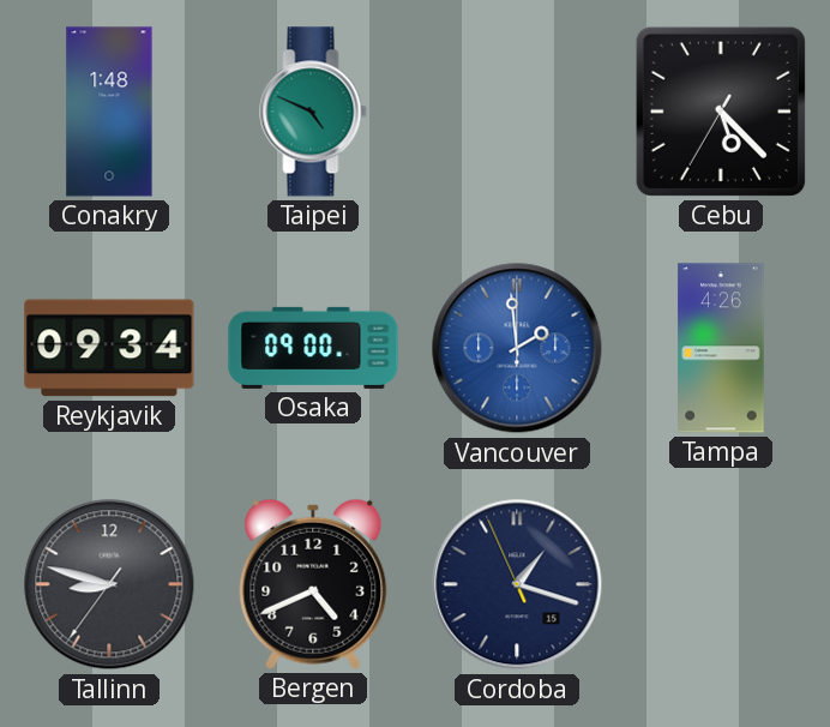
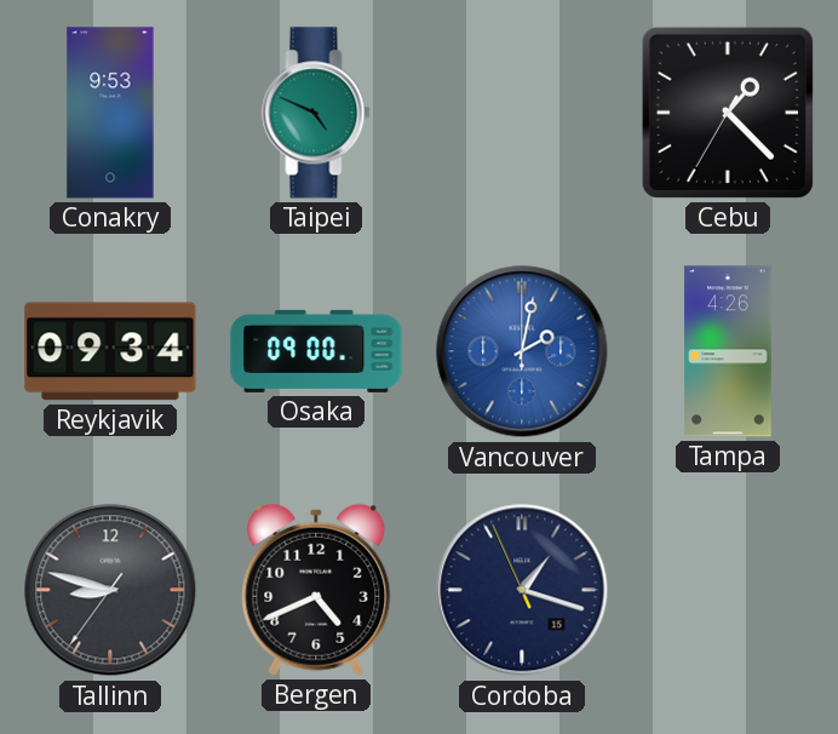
Conakry: 1:48 -> 9:53
Cebu: 5:22 -> 1:22
Vancouver: 1:59 -> 2:02
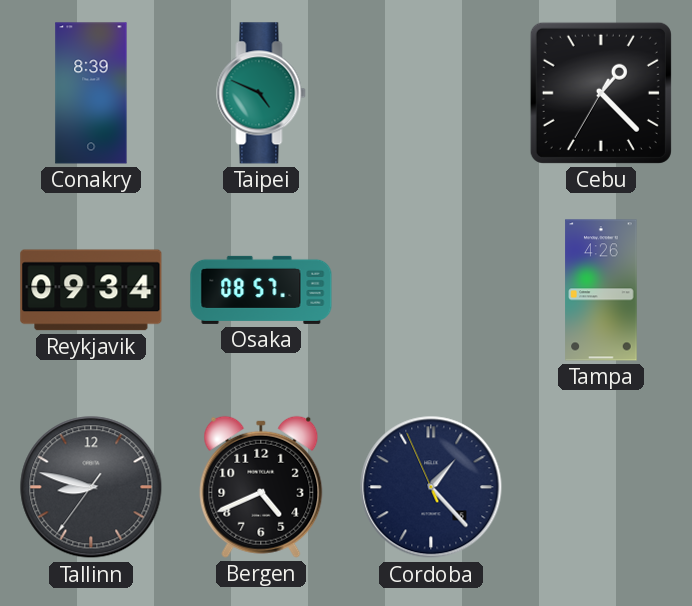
Conakry: 9:53 -> 8:39
Osaka: 09:00 -> 08:57
Vancouver: 2:02 -> none
Cordoba: 1:17 -> 1:22
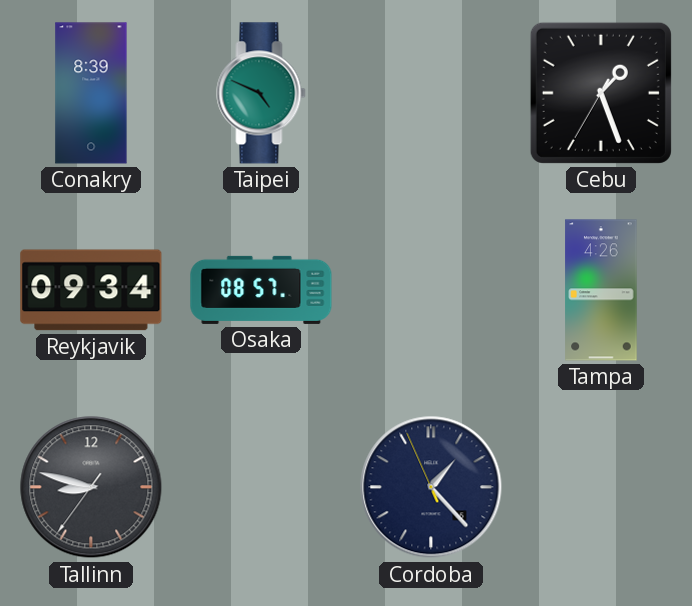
Cebu: 1:22 -> 1:26
Bergen: 4:41 -> none
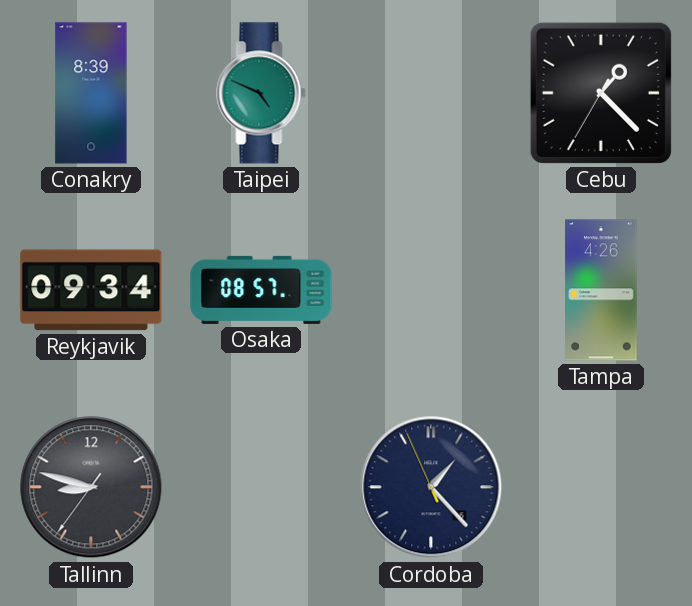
Cebu: 1:26 -> 1:22
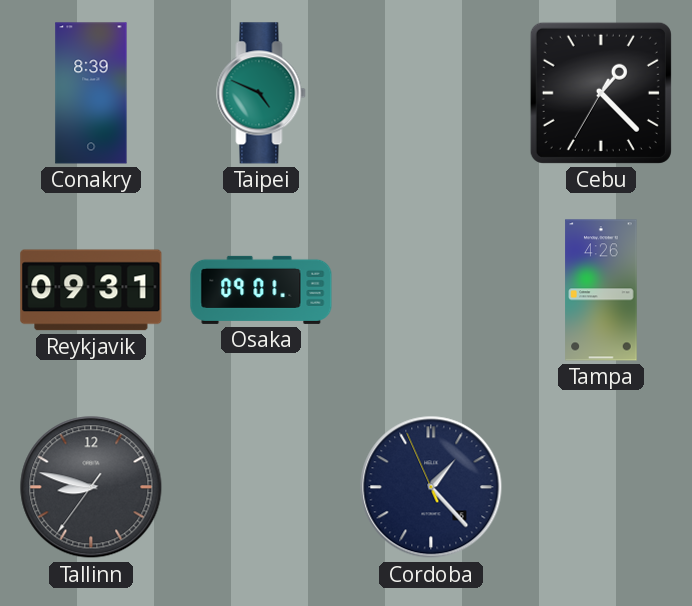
Reykjavik: 09:34 -> 09:31
Osaka: 08:57 -> 09:01
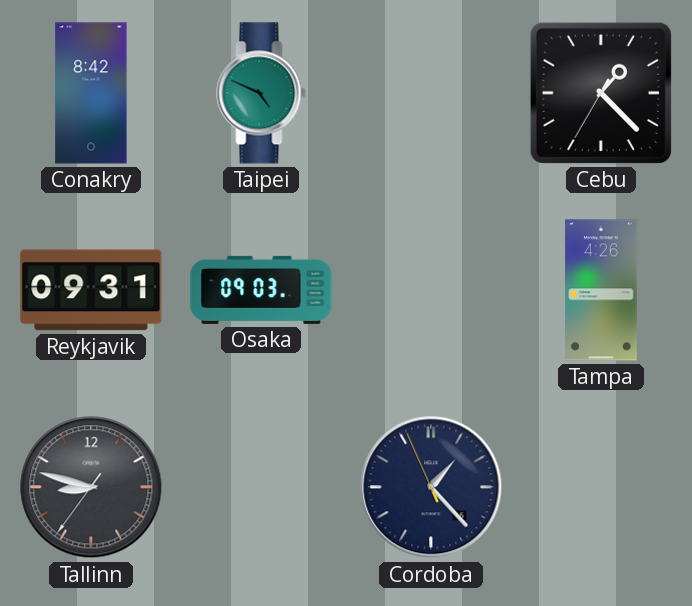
Conakry: 8:39 -> 8:42
Osaka: 09:01 -> 09:03
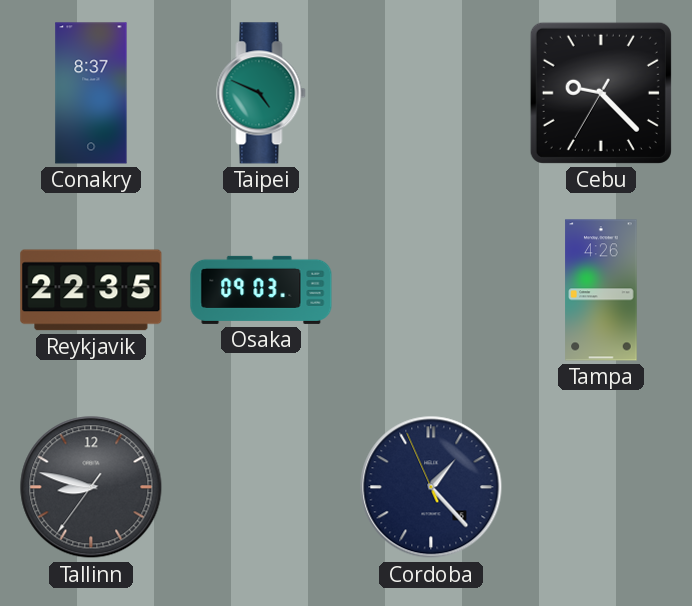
Conakry: 8:42 -> 8:37
Cebu: 1:22 -> 9:22
Reykjavik: 09:31 -> 22:35
